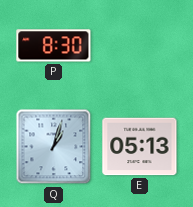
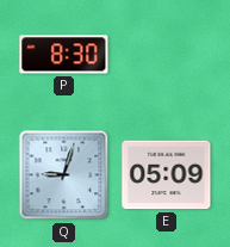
Q: 1:03 -> 9:03
E: 05:13 -> 05:09
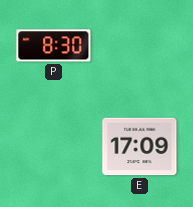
Q: 9:03 -> none
E: 05:09 -> 17:09
